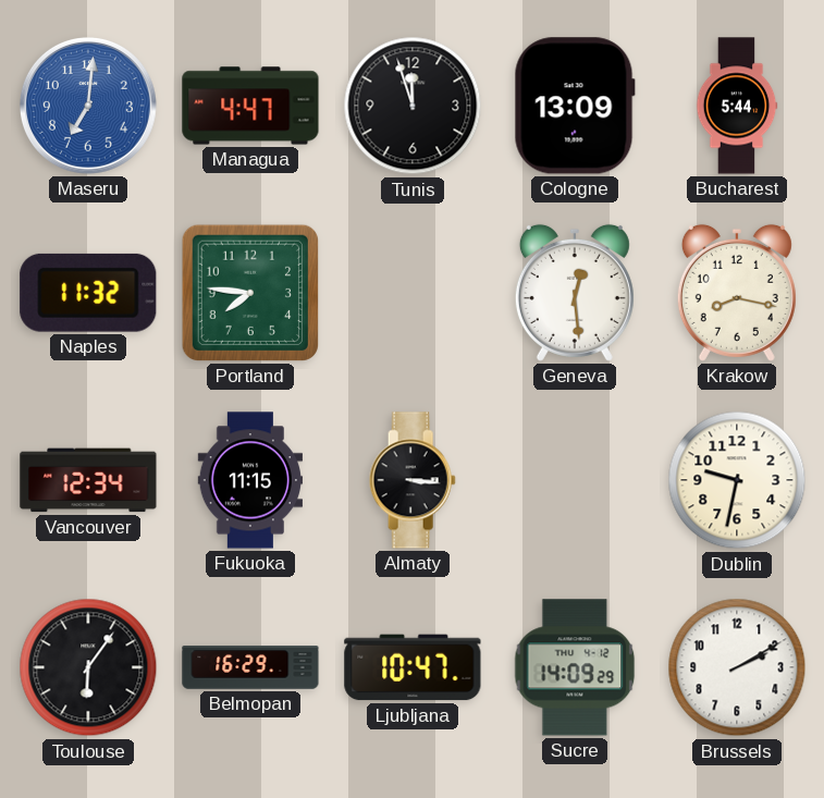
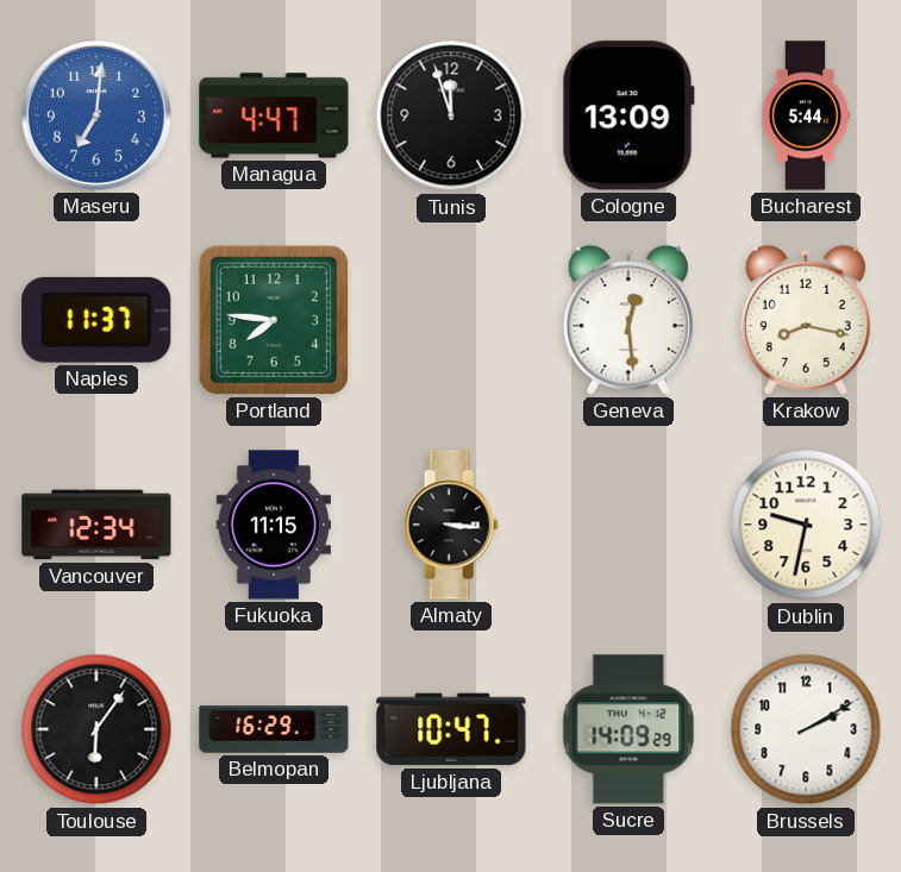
Naples: 11:32 -> 11:37
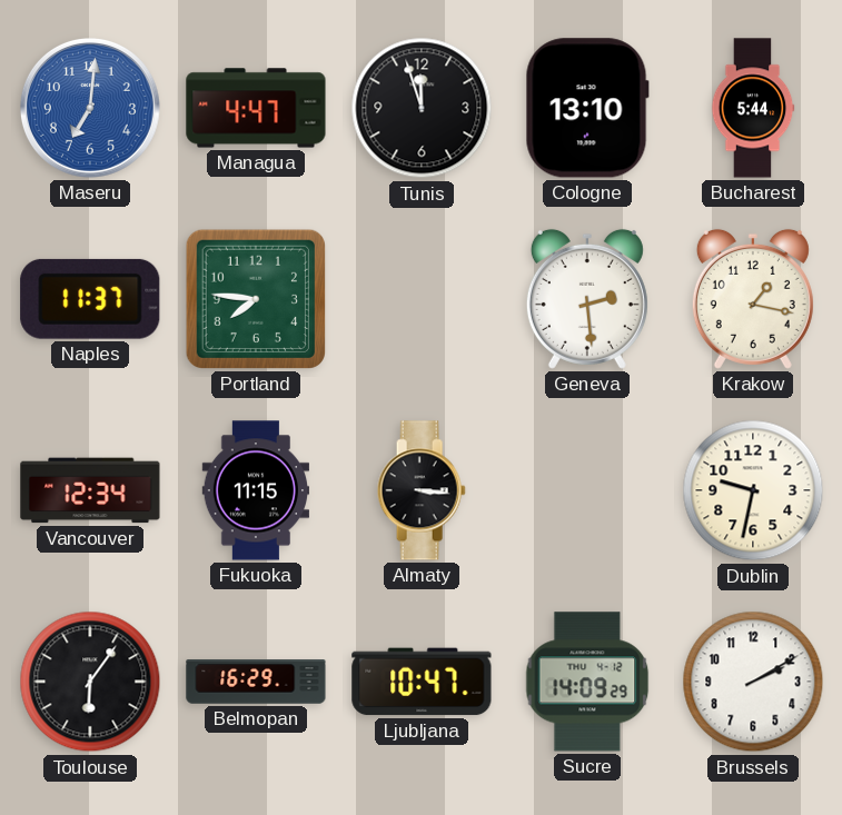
Cologne: 13:09 -> 13:10
Geneva: 12:29 -> 2:29
Krakow: 8:17 -> 1:17
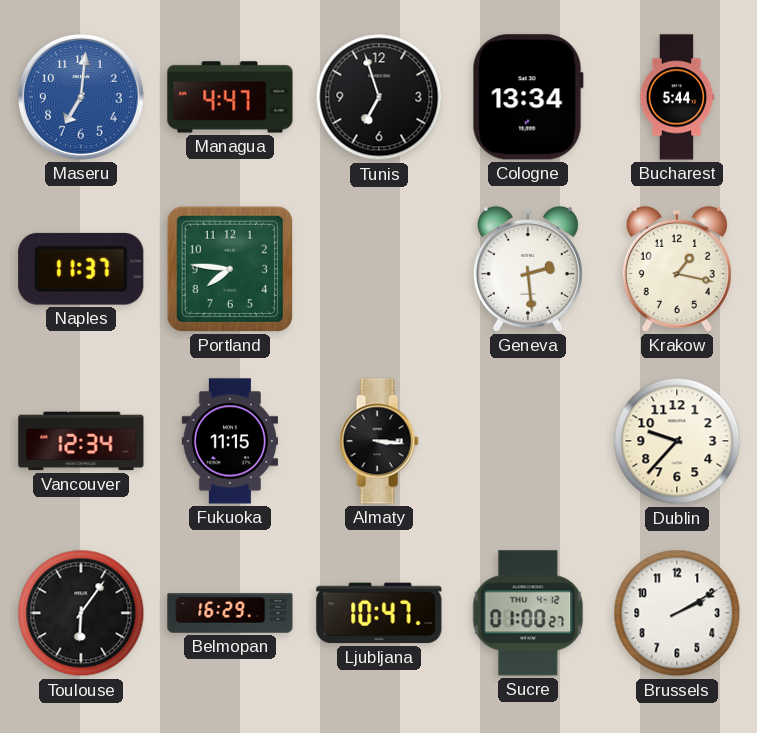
Tunis: 11:57 -> 6:57
Cologne: 13:10 -> 13:34
Dublin: 9:32 -> 9:37
Sucre: 14:09 -> 01:00
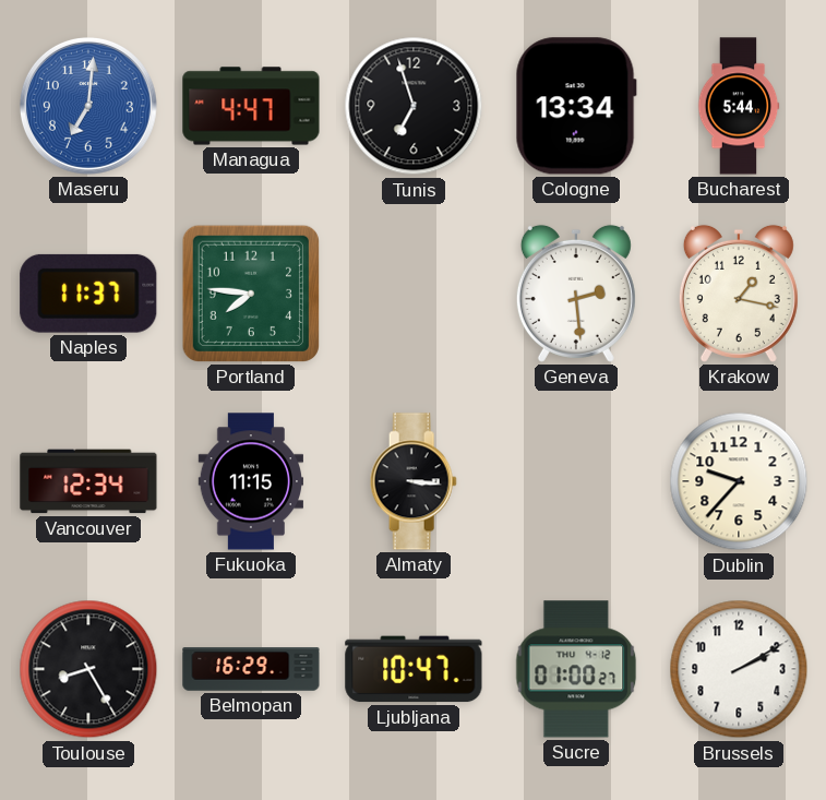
Toulouse: 6:06 -> 8:25
